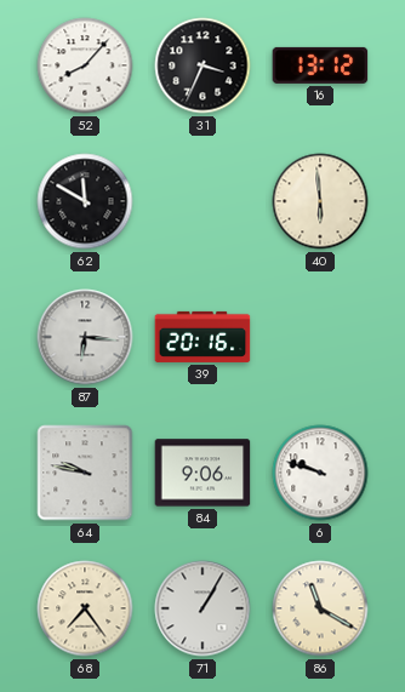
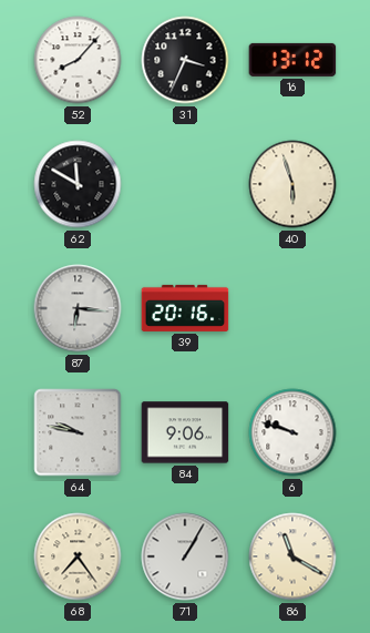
40: 5:59 -> 5:57
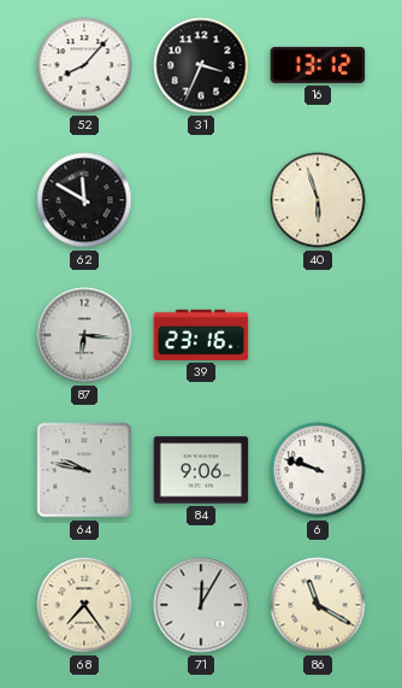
39: 20:16 -> 23:16
71: 1:05 -> 12:05
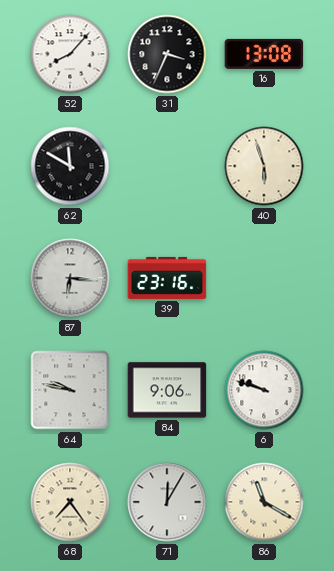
16: 13:12 -> 13:08
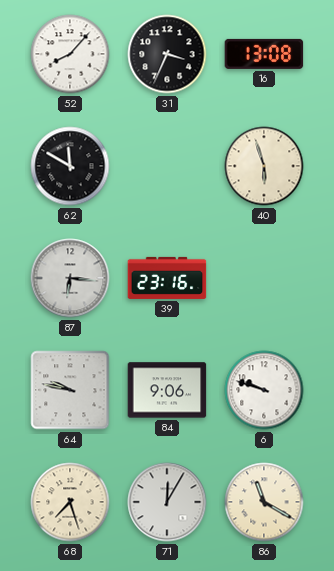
68: 7:24 -> 7:27
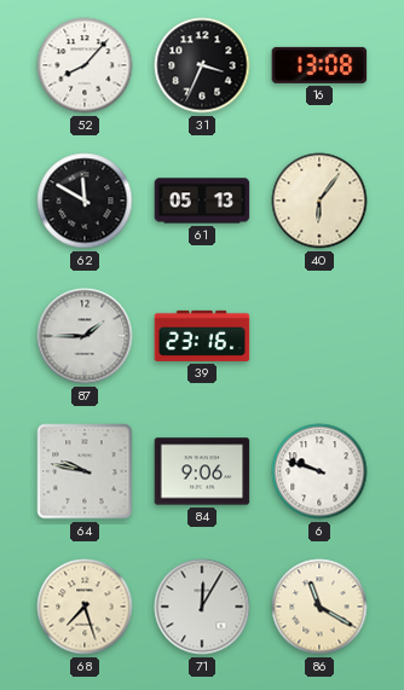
61: none -> 05:13
40: 5:57 -> 6:06
87: 6:16 -> 1:45
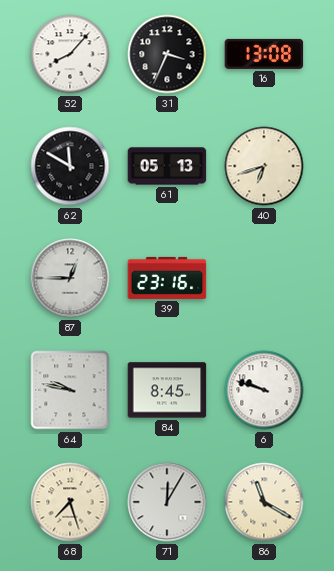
40: 6:06 -> 6:42
87: 1:45 -> 12:45
84: 9:06 -> 8:45
